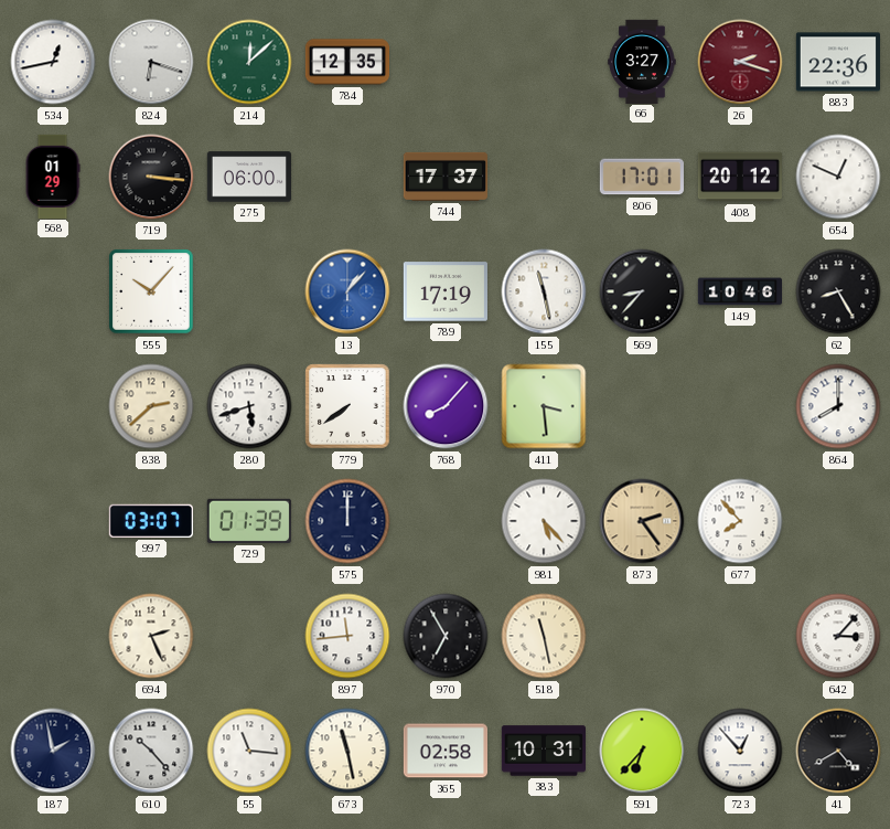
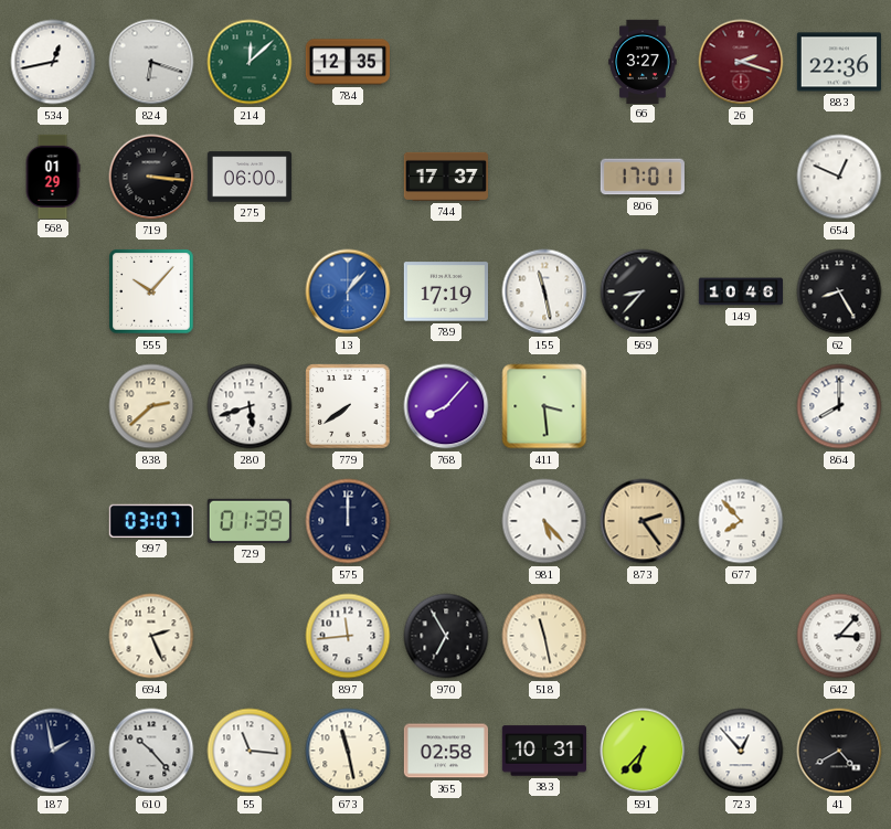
408: 20:12 -> none
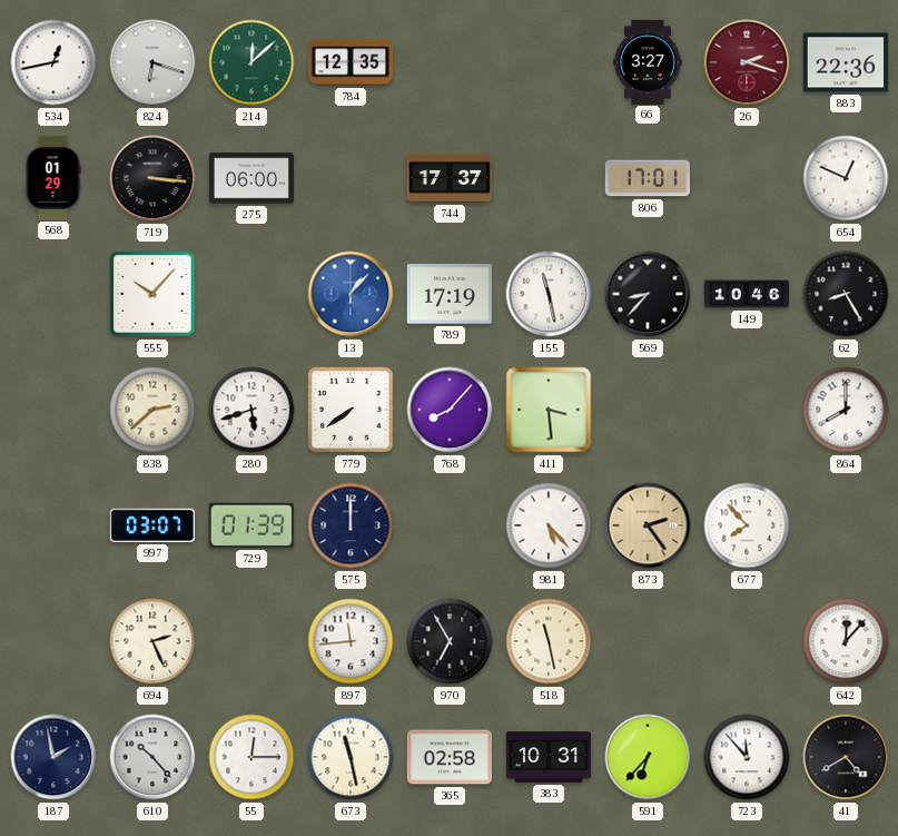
642: 3:07 -> 12:07
55: 11:16 -> 12:15
723: 12:53 -> 11:53
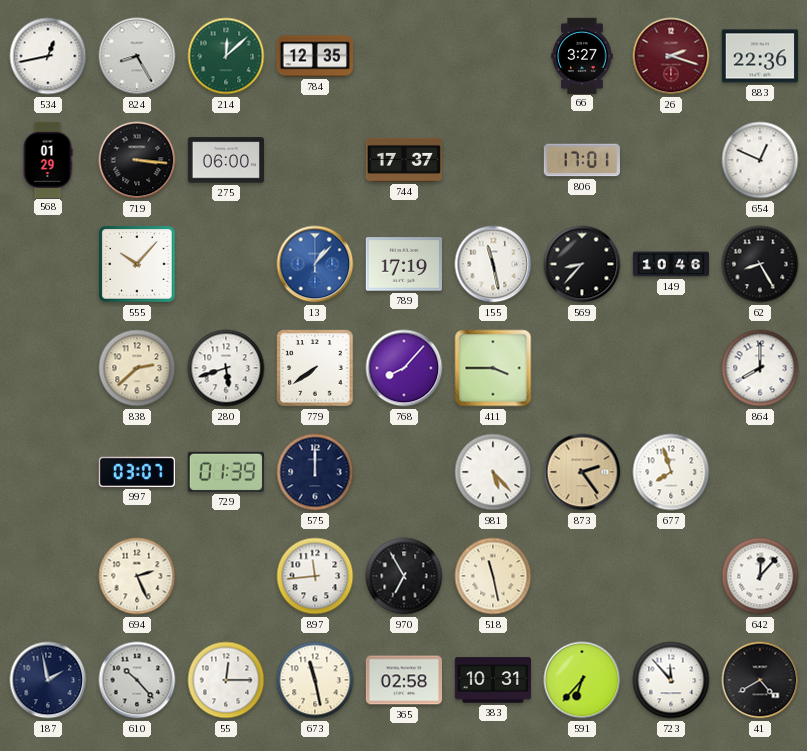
824: 6:18 -> 8:25
411: 3:29 -> 3:45
677: 7:53 -> 7:57
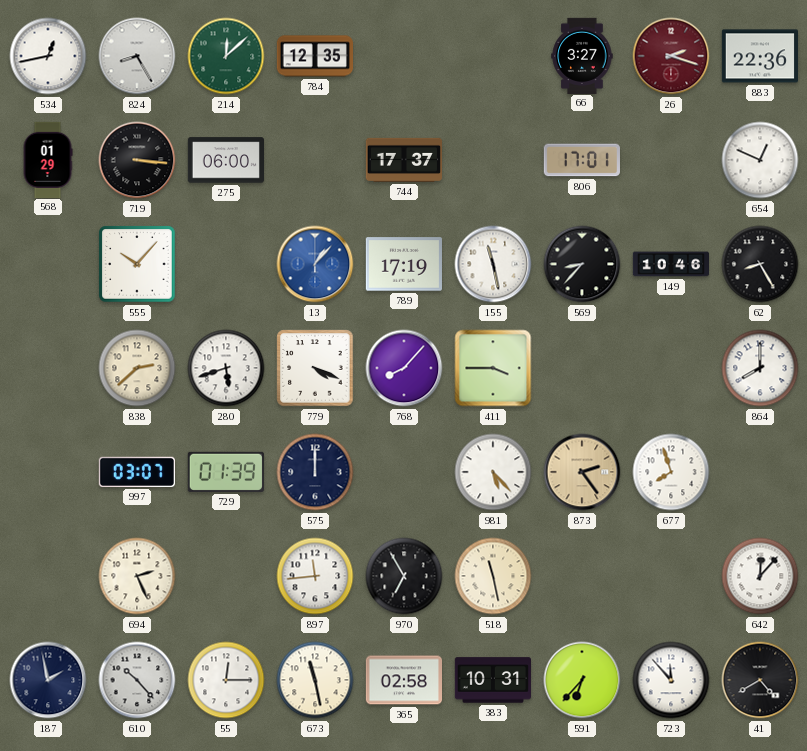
779: 7:39 -> 4:19
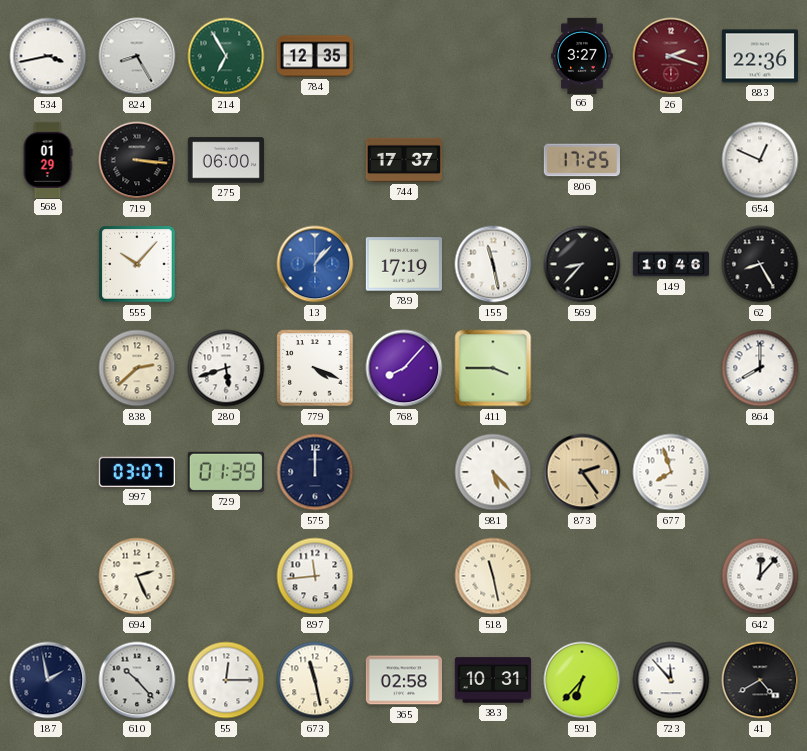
534: 12:43 -> 3:43
214: 12:08 -> 6:55
806: 17:01 -> 17:25
970: 6:55 -> none
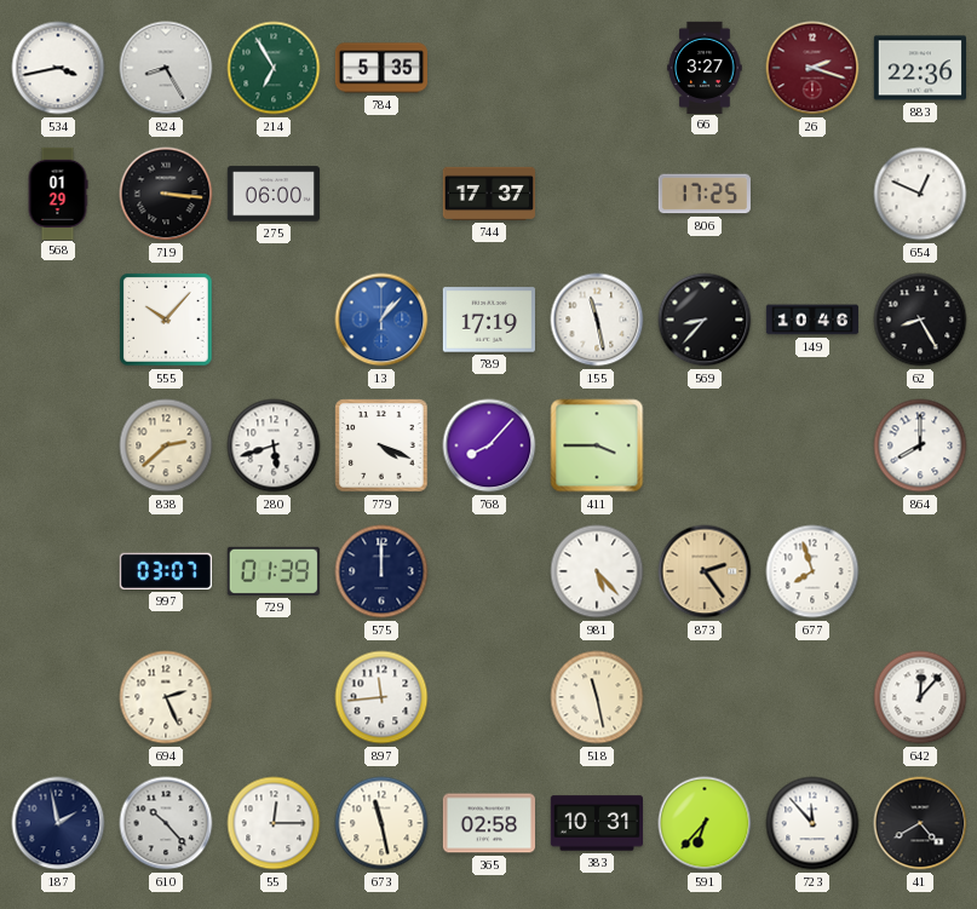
784: 12:35 -> 5:35
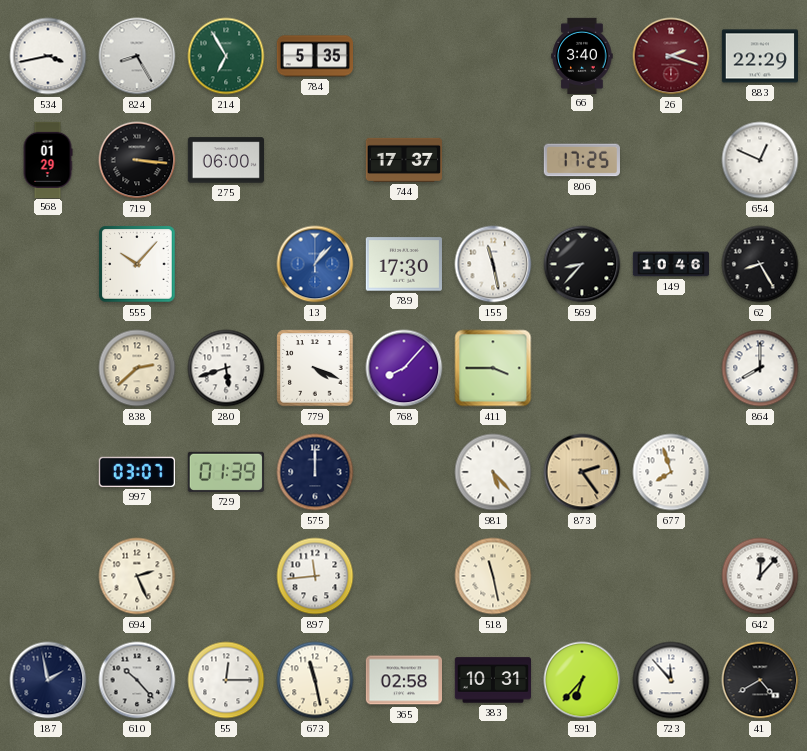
66: 3:27 -> 3:40
883: 22:36 -> 22:29
789: 17:19 -> 17:30
